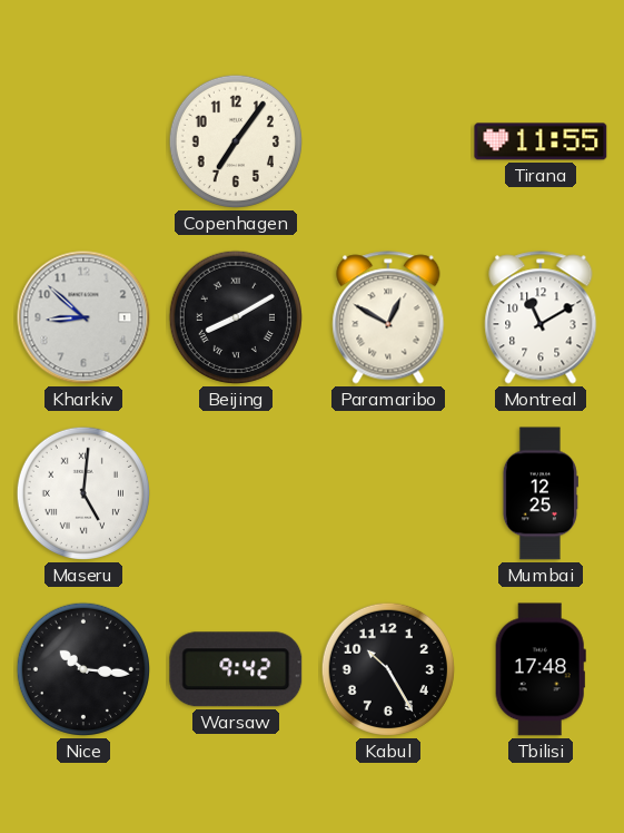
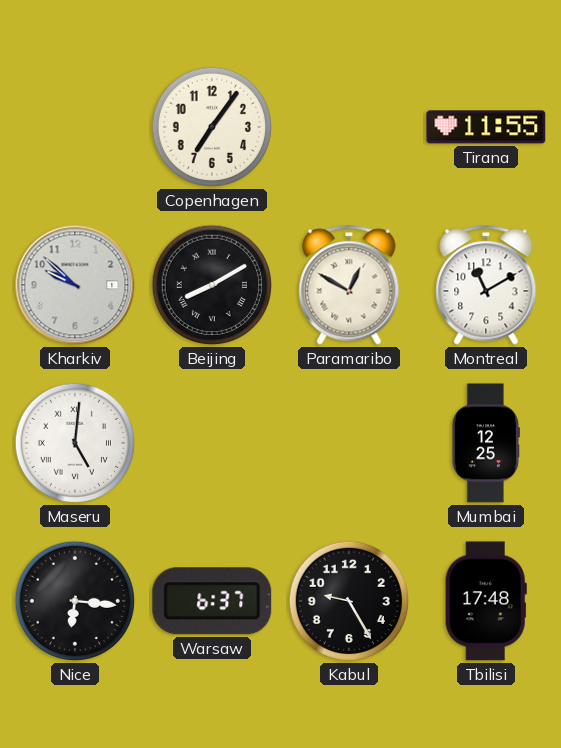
Kharkiv: 8:52 -> 9:52
Nice: 10:16 -> 6:16
Warsaw: 9:42 -> 6:37
Kabul: 10:25 -> 9:25
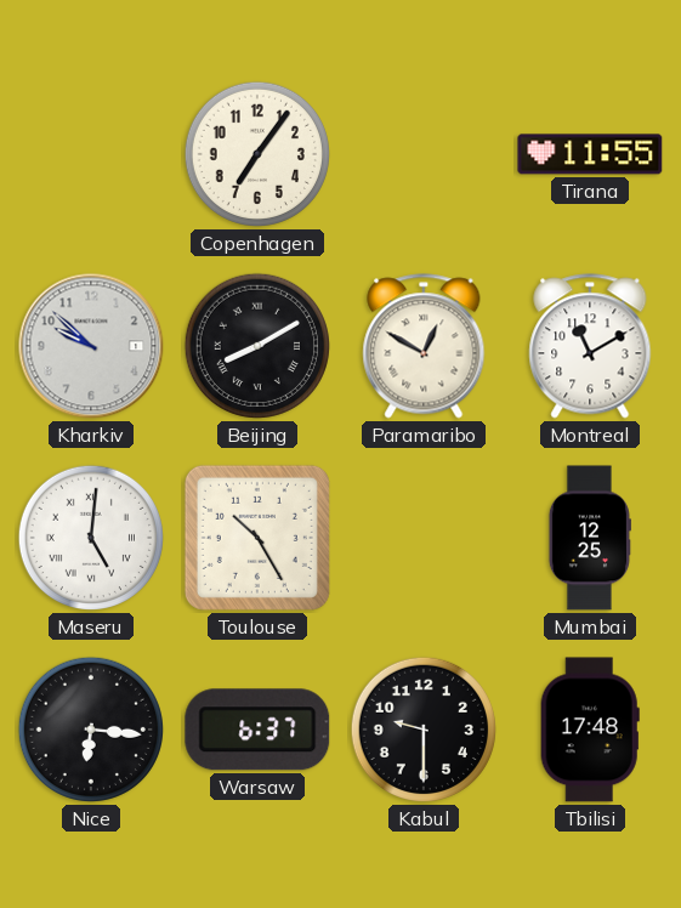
Toulouse: none -> 10:25
Kabul: 9:25 -> 9:30
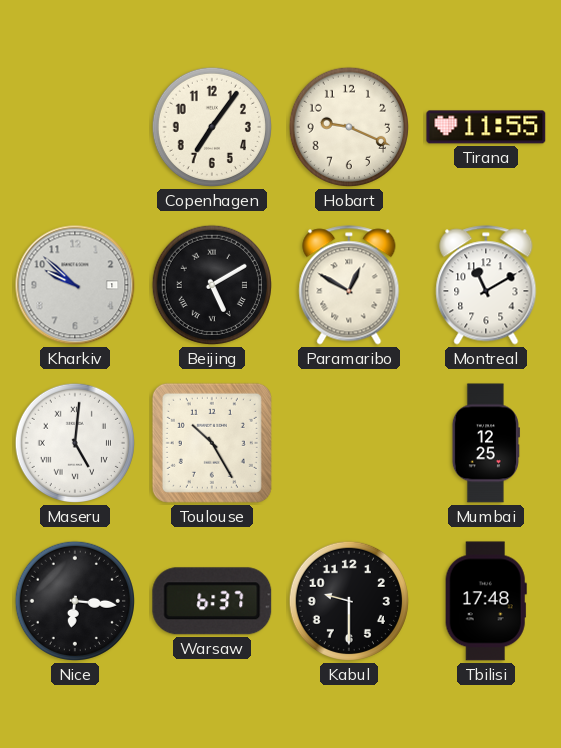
Hobart: none -> 9:19
Beijing: 8:10 -> 5:10
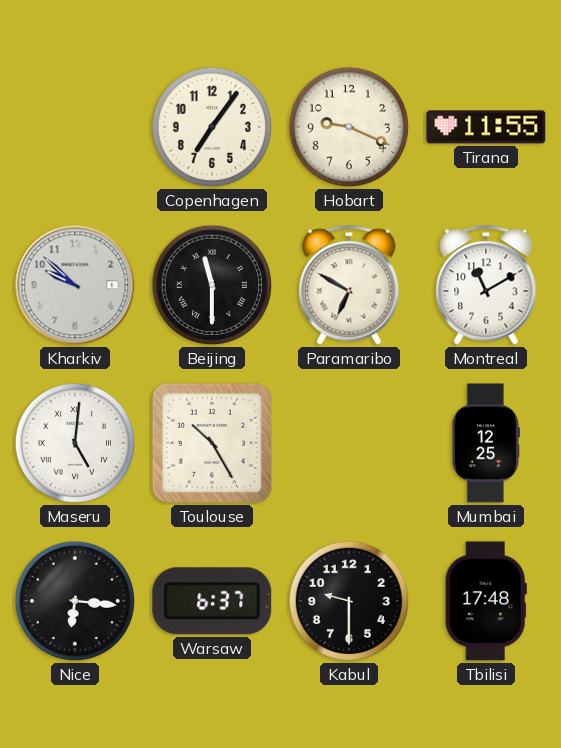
Beijing: 5:10 -> 11:30
Paramaribo: 12:50 -> 6:50
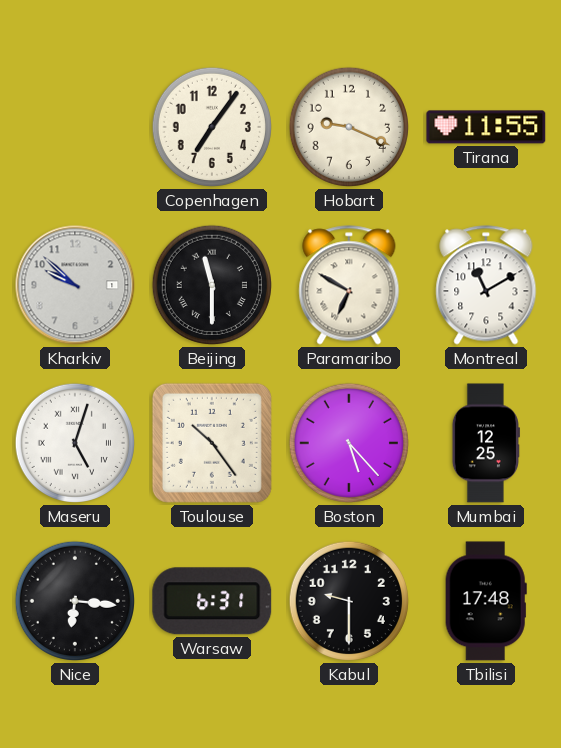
Maseru: 5:01 -> 5:03
Toulouse: 10:25 -> 10:24
Boston: none -> 5:23
Warsaw: 6:37 -> 6:31
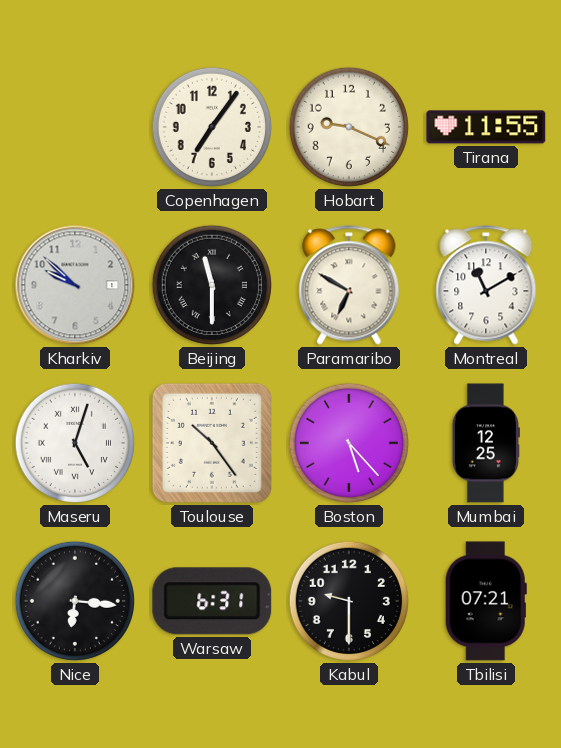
Tbilisi: 17:48 -> 07:21
